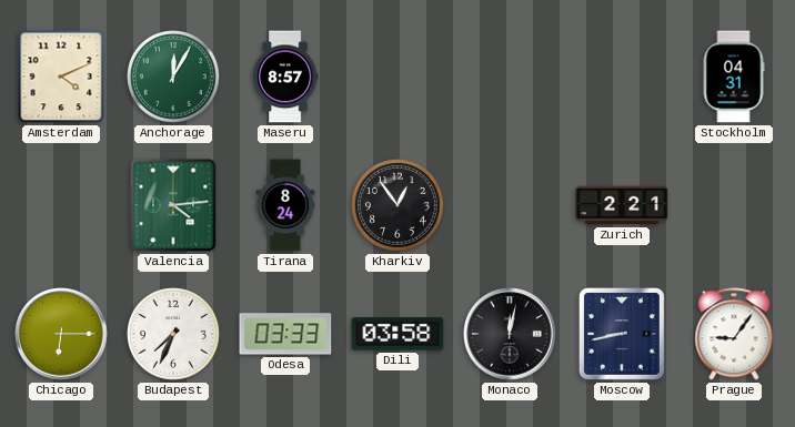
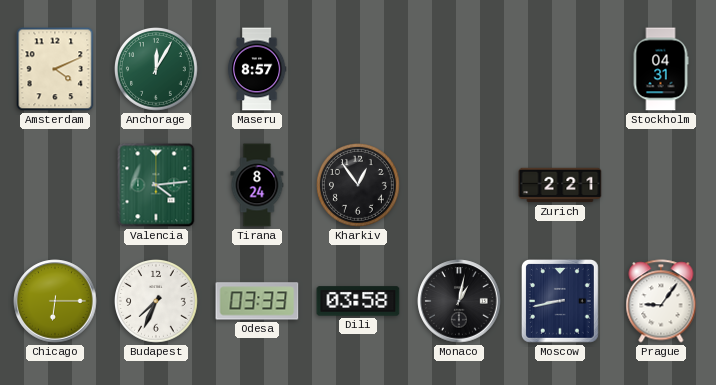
Monaco: 12:02 -> 1:02
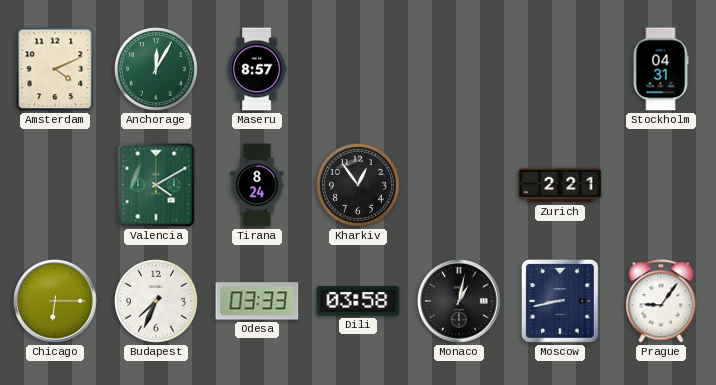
Valencia: 4:14 -> 4:10
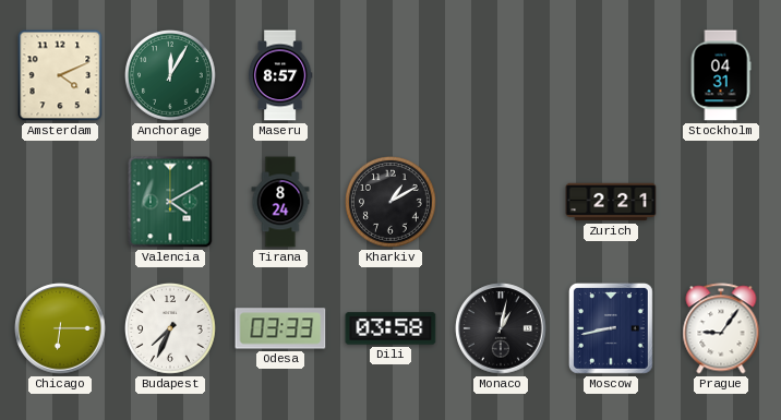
Kharkiv: 12:54 -> 1:10
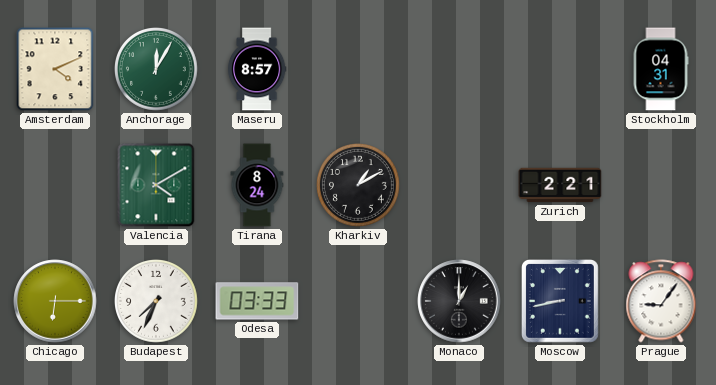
Dili: 03:58 -> none
Monaco: 1:02 -> 1:00
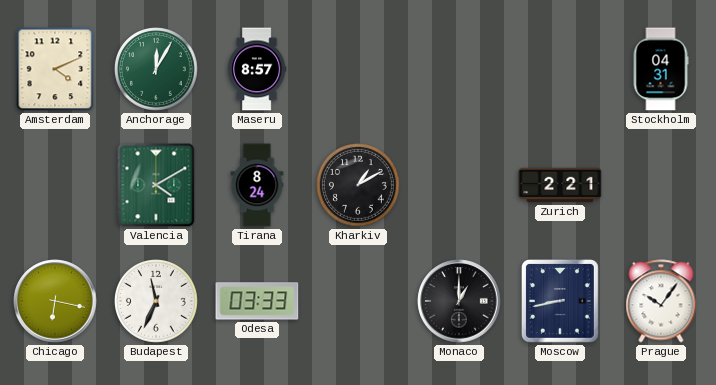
Chicago: 6:15 -> 6:17
Budapest: 7:34 -> 11:34
Prague: 9:06 -> 10:06
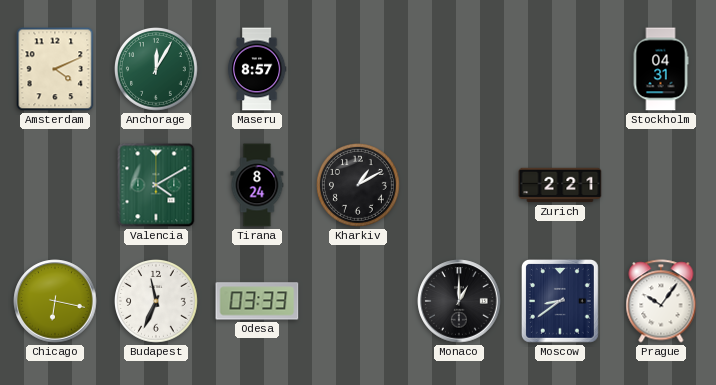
Moscow: 8:43 -> 8:39
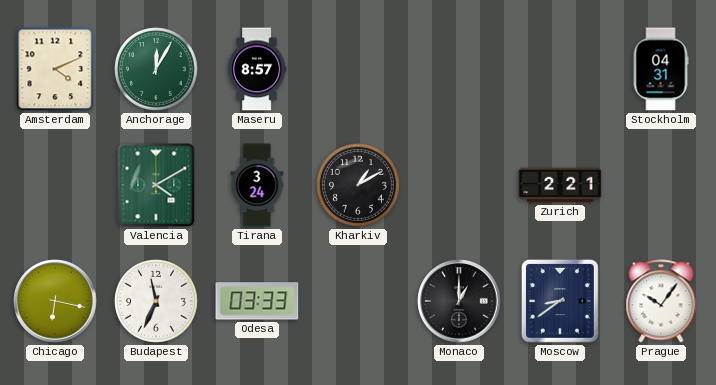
Tirana: 8:24 -> 3:24
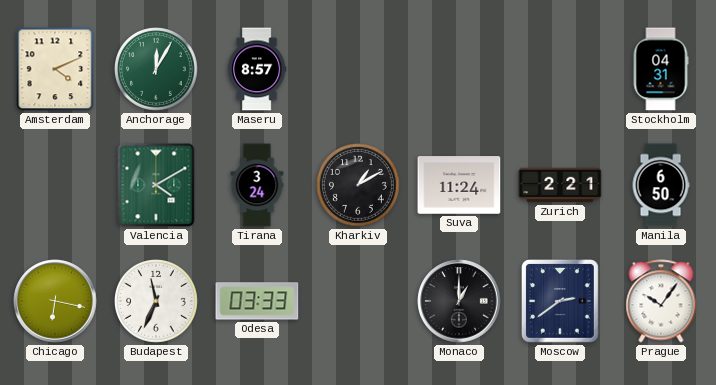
Suva: none -> 11:24
Manila: none -> 6:50
Moscow: 8:39 -> 2:39
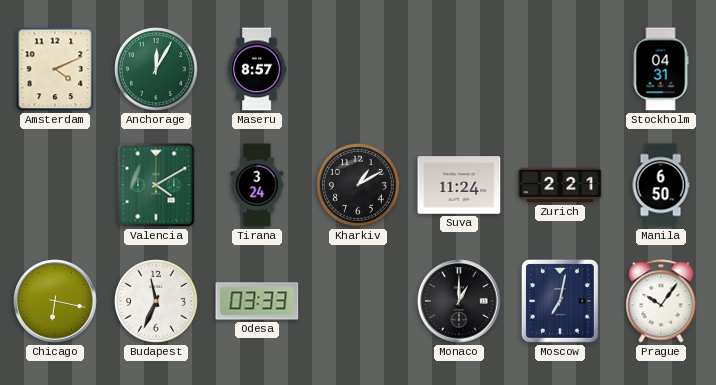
Moscow: 2:39 -> 7:02
